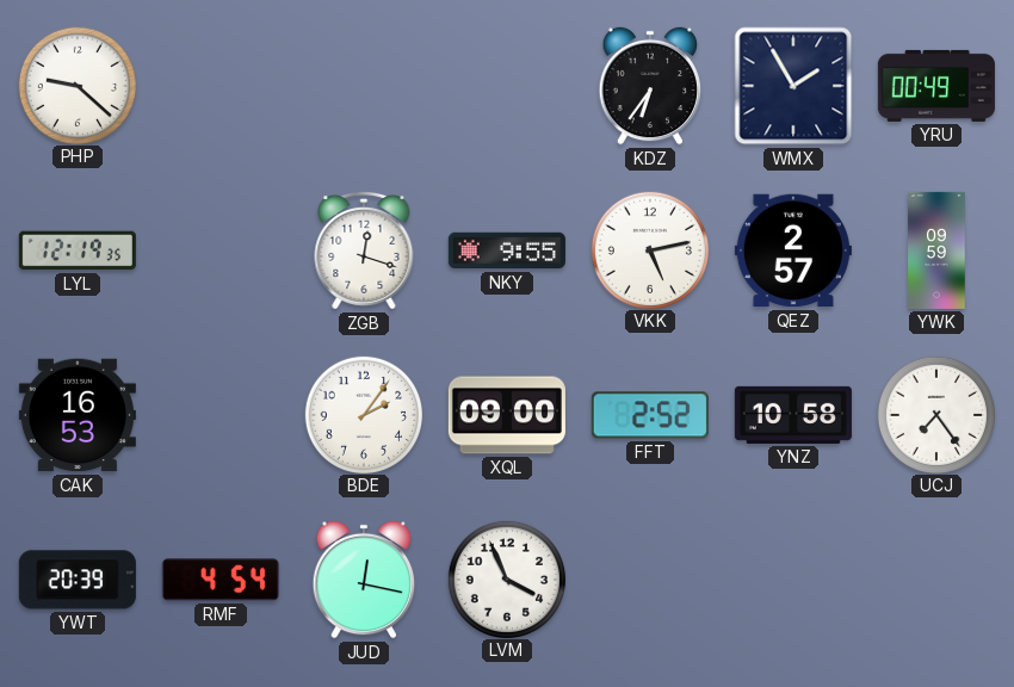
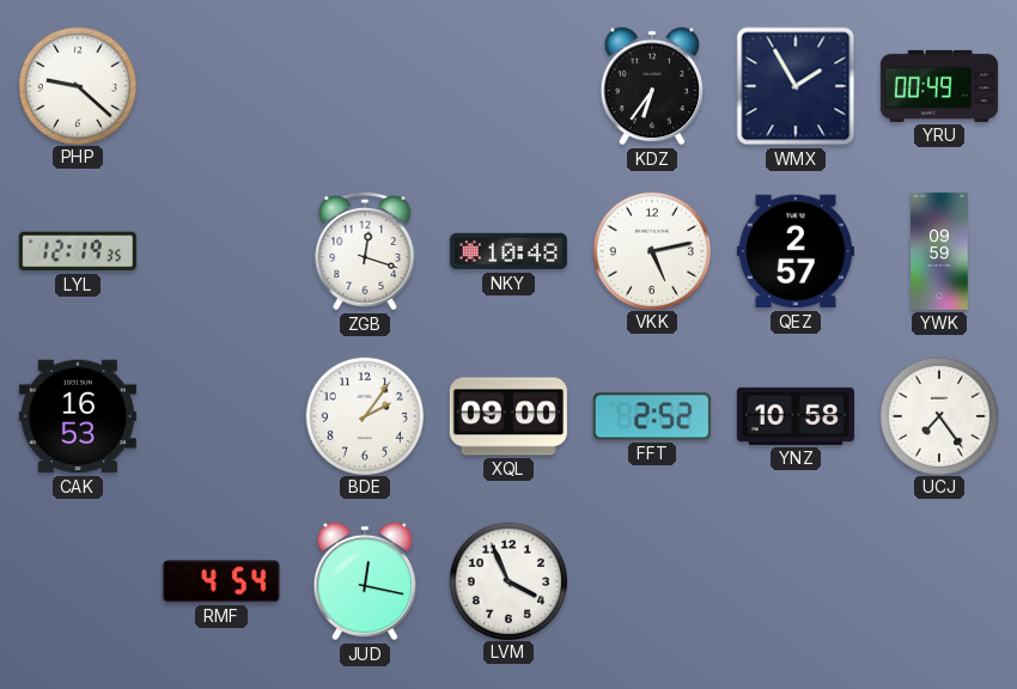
NKY: 9:55 -> 10:48
YWT: 20:39 -> none
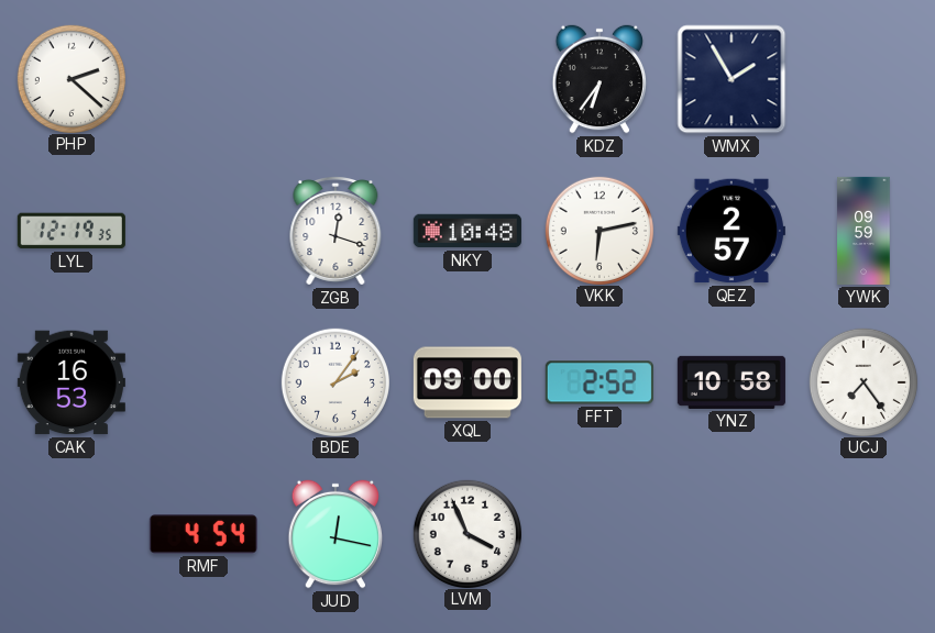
PHP: 9:22 -> 2:22
YRU: 00:49 -> none
VKK: 5:13 -> 6:13
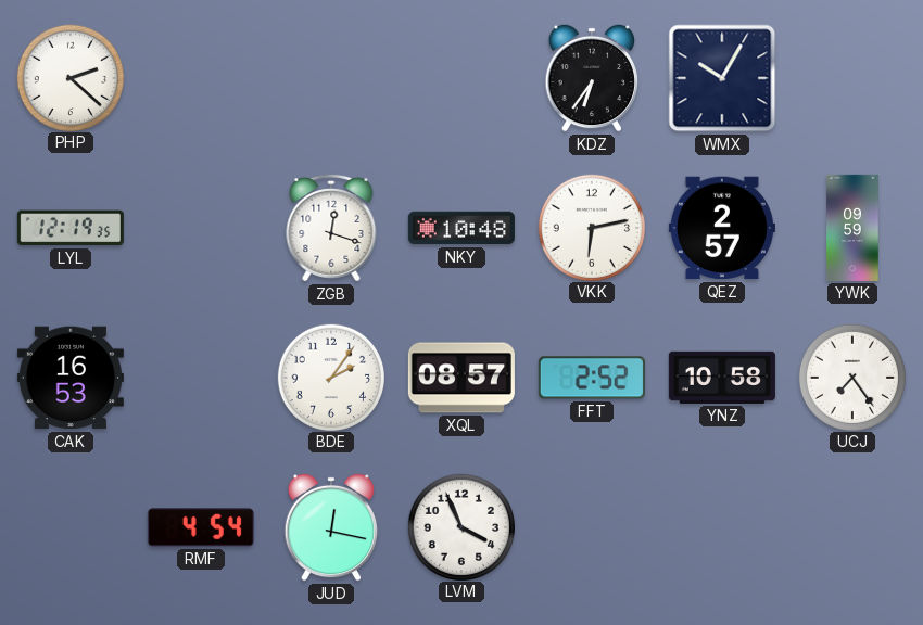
WMX: 1:55 -> 10:05
XQL: 09:00 -> 08:57
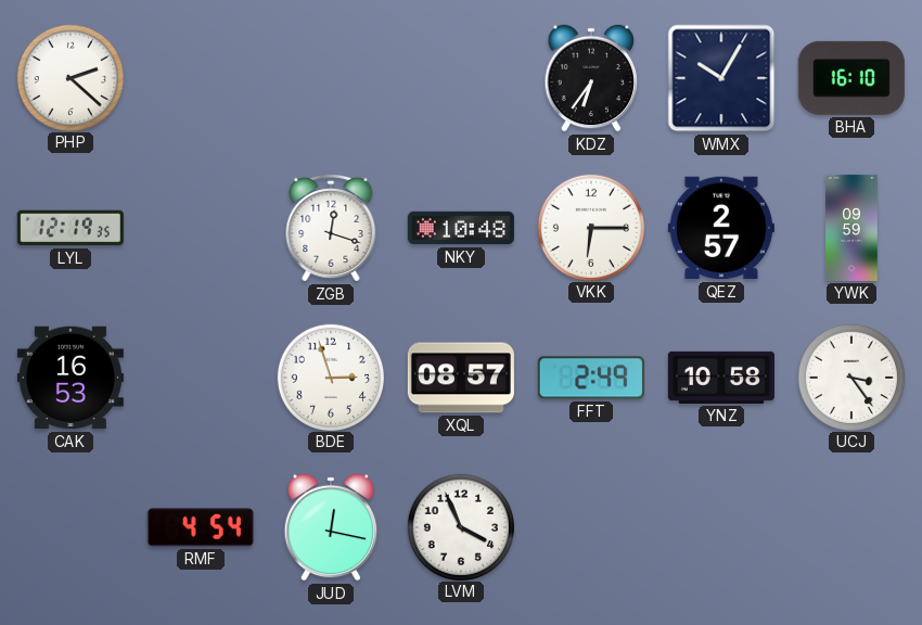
BHA: none -> 16:10
VKK: 6:13 -> 6:15
BDE: 2:06 -> 2:57
FFT: 2:52 -> 2:49
UCJ: 7:24 -> 3:24
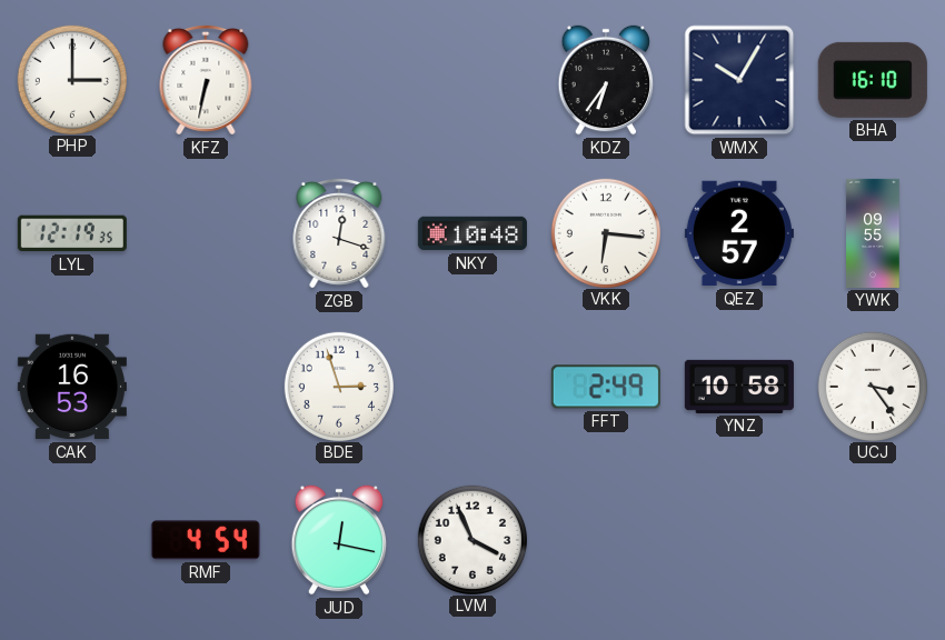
PHP: 2:22 -> 3:00
KFZ: none -> 6:32
VKK: 6:15 -> 6:16
YWK: 09:59 -> 09:55
XQL: 08:57 -> none
